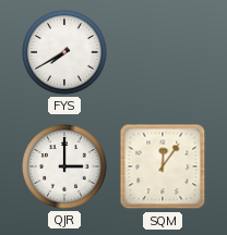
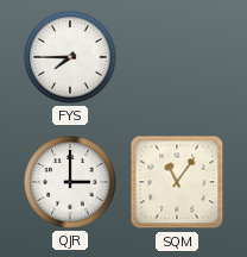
FYS: 7:40 -> 7:45
SQM: 12:06 -> 11:06
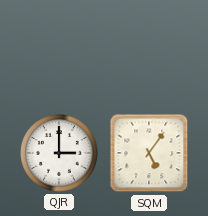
FYS: 7:45 -> none
SQM: 11:06 -> 5:06
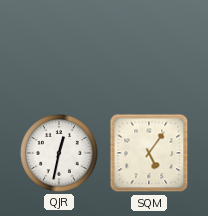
QJR: 3:00 -> 12:32
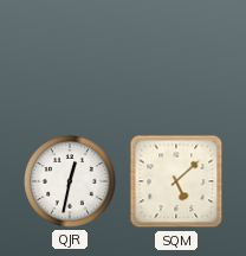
SQM: 5:06 -> 5:08
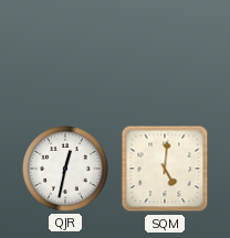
SQM: 5:08 -> 5:01
